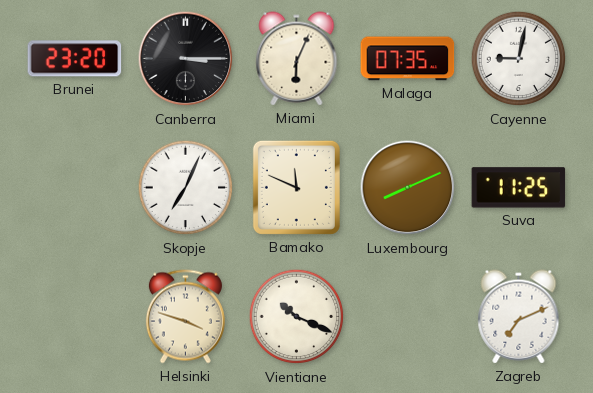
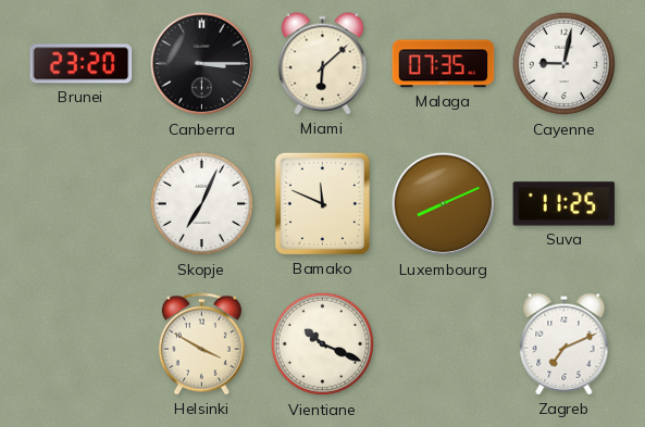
Miami: 6:04 -> 6:08
Helsinki: 3:48 -> 3:50
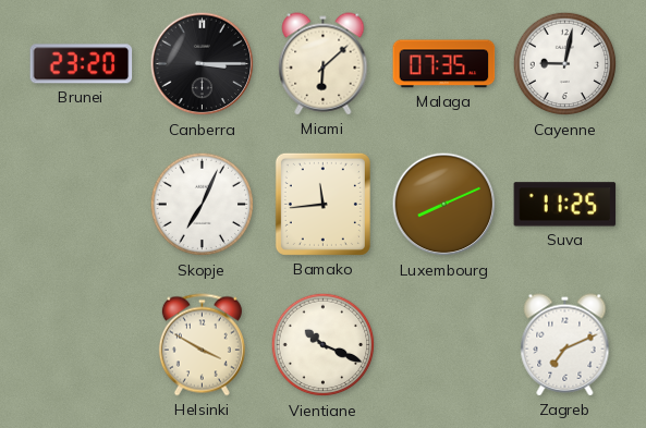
Bamako: 11:49 -> 11:44
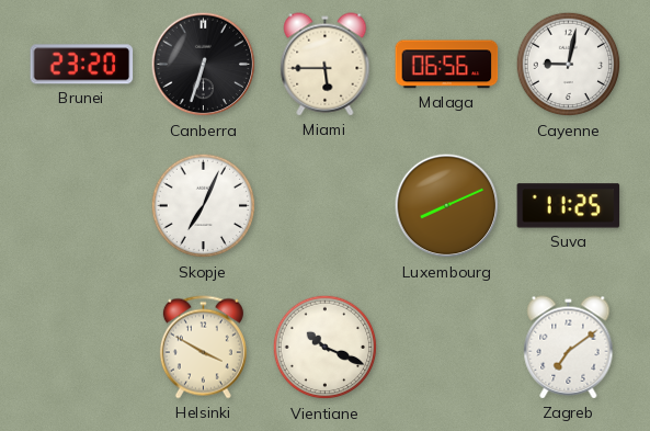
Canberra: 3:15 -> 6:33
Miami: 6:08 -> 5:45
Malaga: 07:35 -> 06:56
Bamako: 11:44 -> none
Zagreb: 7:11 -> 7:09
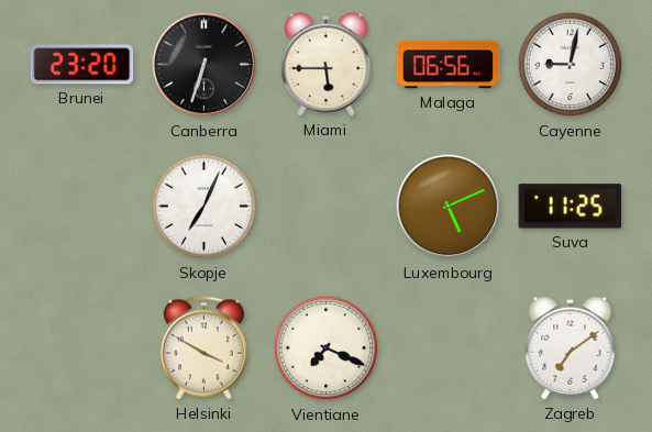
Luxembourg: 8:11 -> 5:11
Vientiane: 10:19 -> 7:19
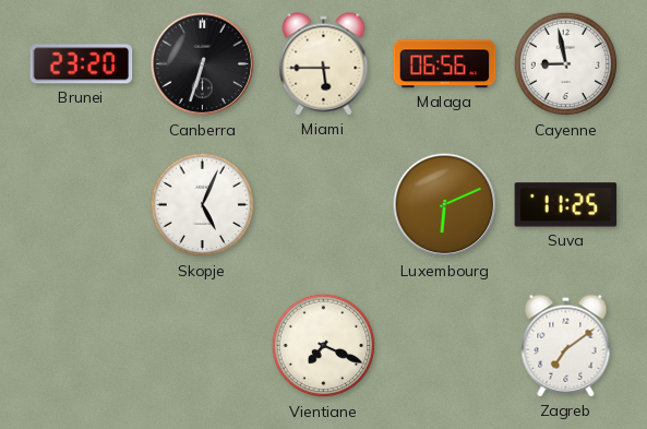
Cayenne: 9:02 -> 8:58
Skopje: 7:04 -> 5:04
Luxembourg: 5:11 -> 6:11
Helsinki: 3:50 -> none
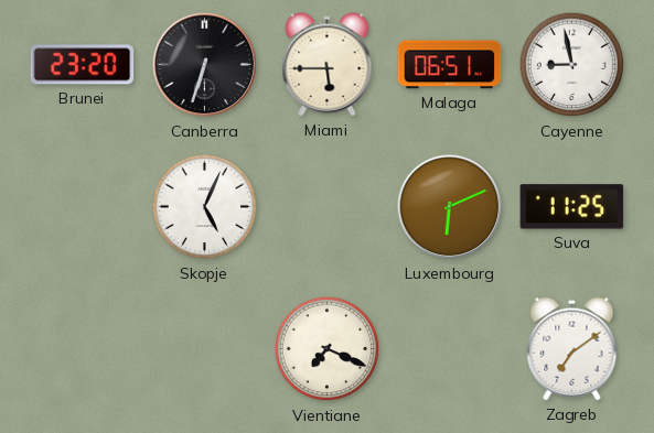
Malaga: 06:56 -> 06:51
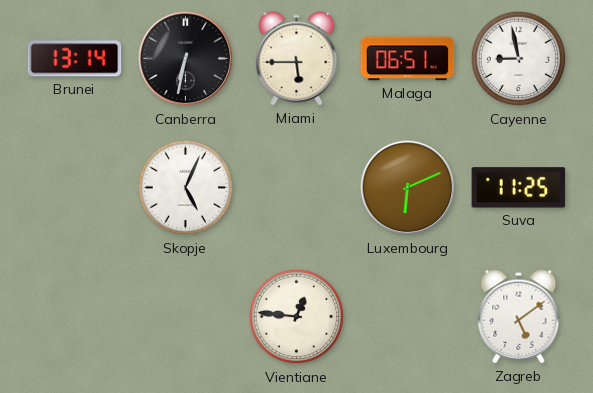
Brunei: 23:20 -> 13:14
Canberra: 6:33 -> 6:32
Vientiane: 7:19 -> 12:46
Zagreb: 7:09 -> 5:09
